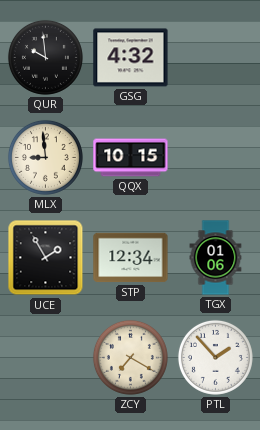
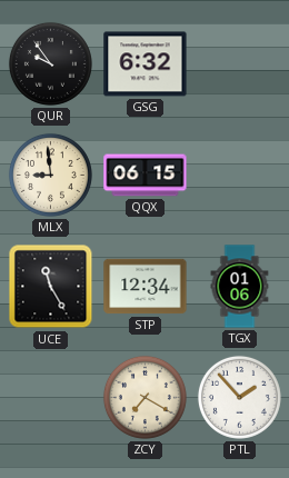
QUR: 9:59 -> 9:54
GSG: 4:32 -> 6:32
QQX: 10:15 -> 06:15
UCE: 1:55 -> 11:25
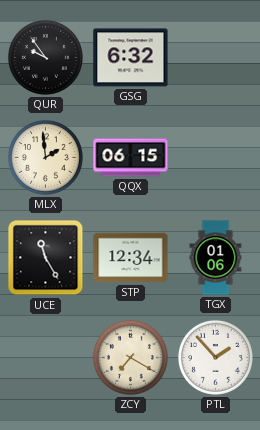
MLX: 8:59 -> 1:59
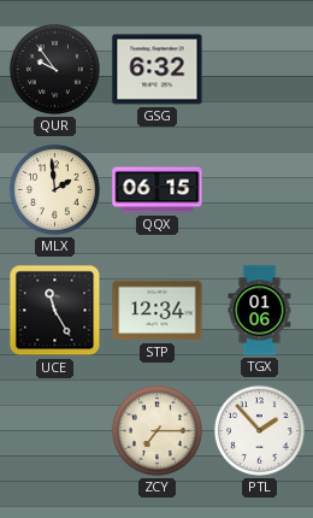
ZCY: 7:20 -> 7:15
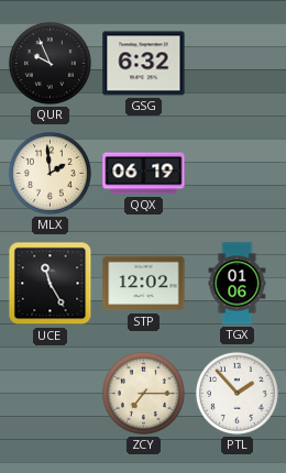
QUR: 9:54 -> 9:56
QQX: 06:15 -> 06:19
STP: 12:34 -> 12:02
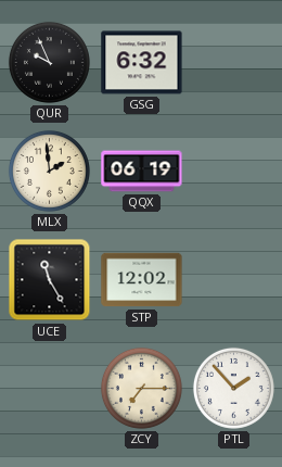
TGX: 01:06 -> none
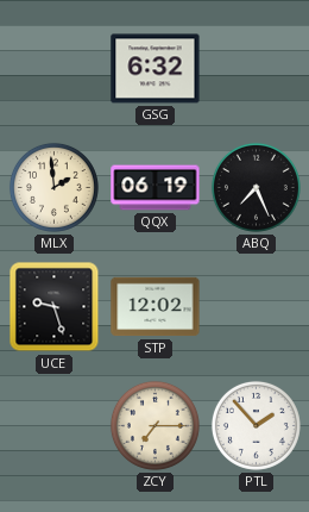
QUR: 9:56 -> none
ABQ: none -> 7:26
UCE: 11:25 -> 9:27
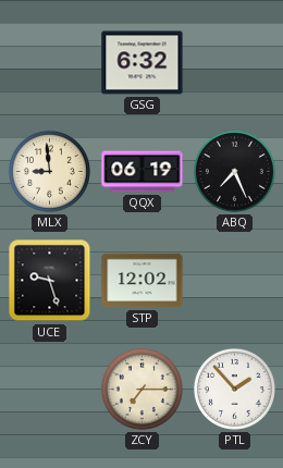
MLX: 1:59 -> 8:59
